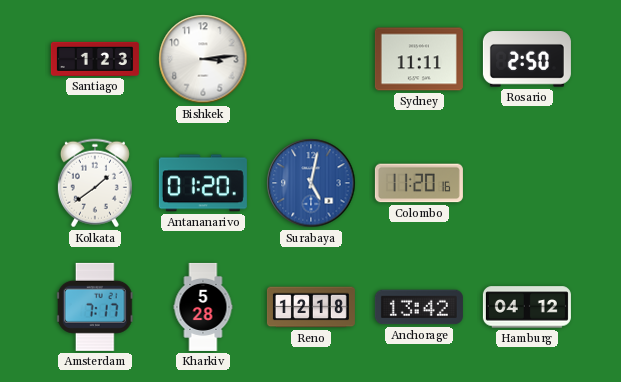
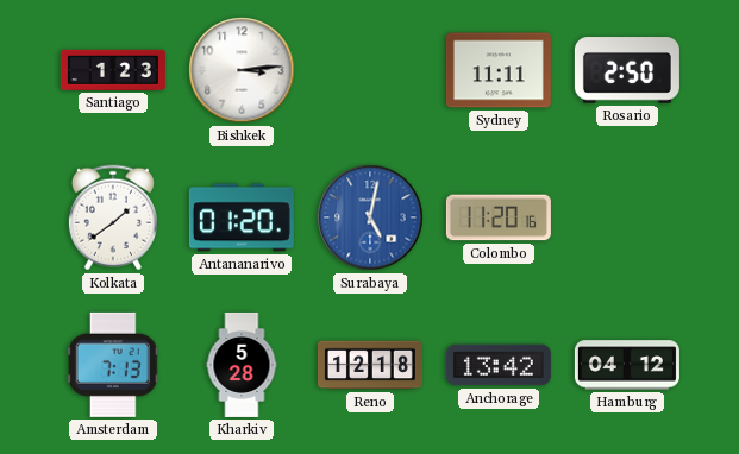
Amsterdam: 7:17 -> 7:13
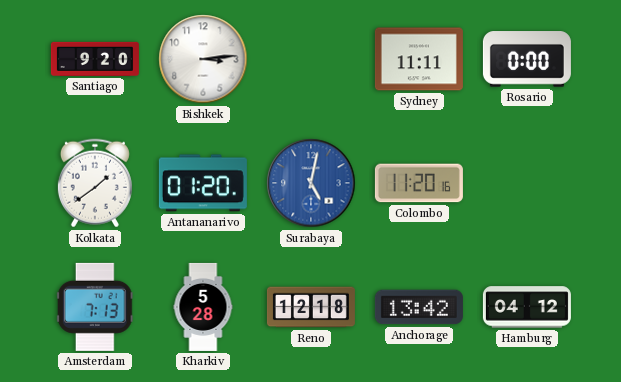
Santiago: 1:23 -> 9:20
Rosario: 2:50 -> 0:00
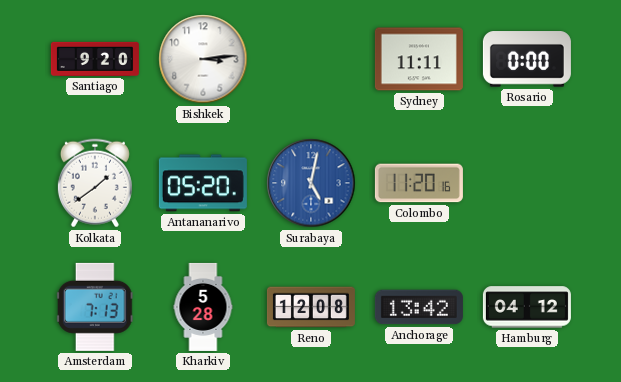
Antananarivo: 01:20 -> 05:20
Reno: 12:18 -> 12:08
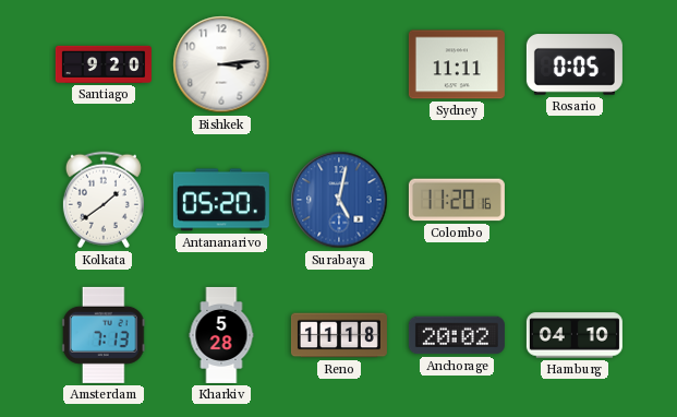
Rosario: 0:00 -> 0:05
Reno: 12:08 -> 11:18
Anchorage: 13:42 -> 20:02
Hamburg: 04:12 -> 04:10
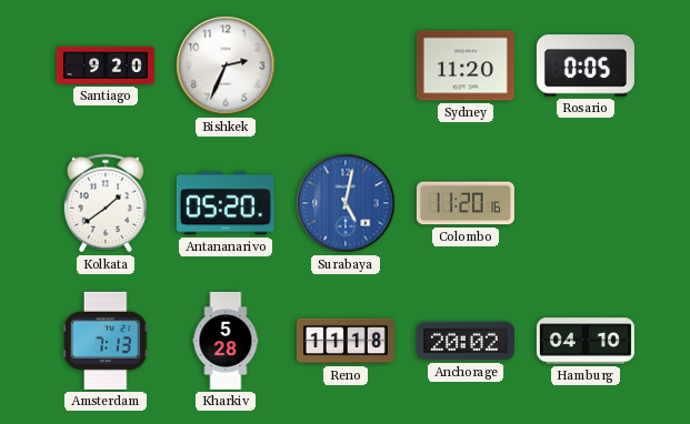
Bishkek: 3:14 -> 2:34
Sydney: 11:11 -> 11:20
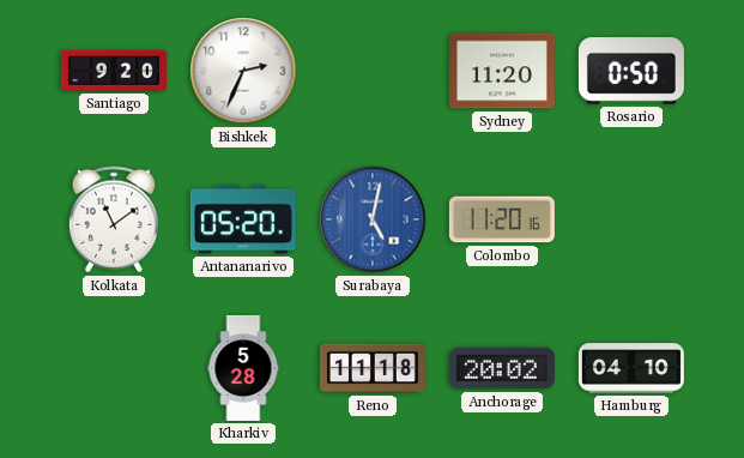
Rosario: 0:05 -> 0:50
Kolkata: 1:39 -> 11:09
Amsterdam: 7:13 -> none
